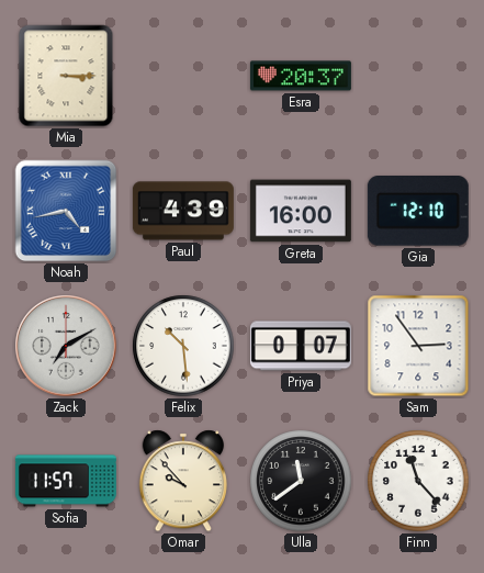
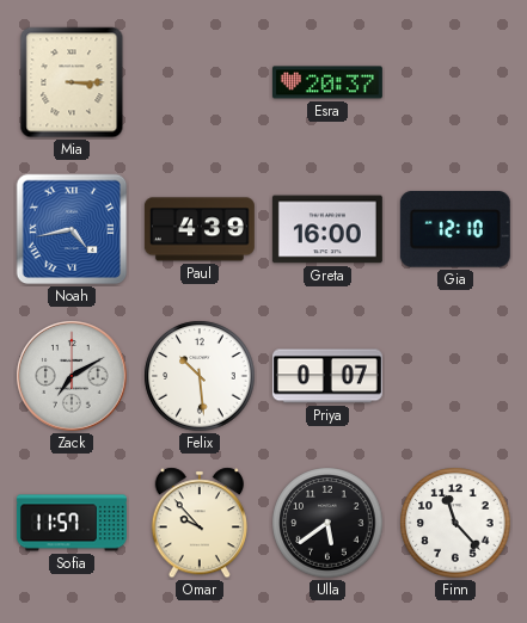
Sam: 2:54 -> none
Ulla: 11:39 -> 5:39
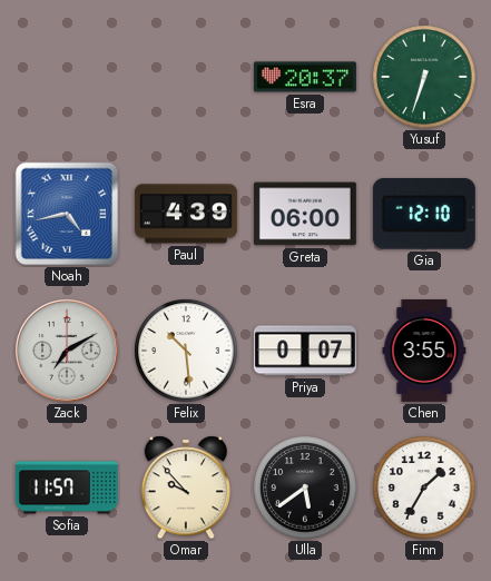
Mia: 3:15 -> none
Yusuf: none -> 6:33
Greta: 16:00 -> 06:00
Chen: none -> 3:55
Finn: 11:23 -> 1:35
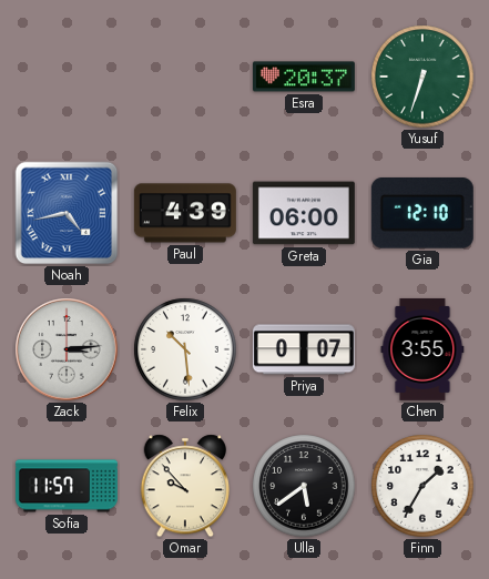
Zack: 7:10 -> 3:14
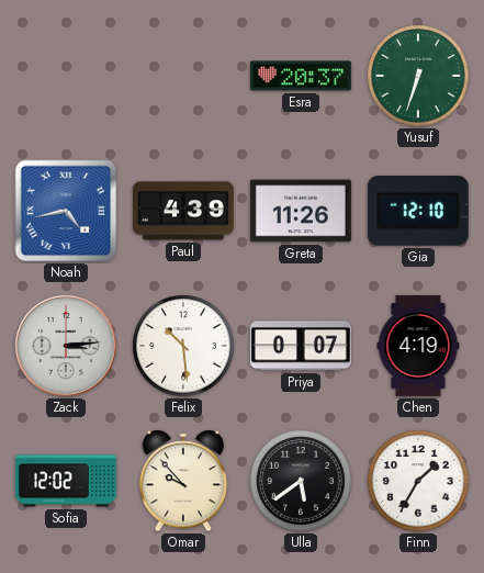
Greta: 06:00 -> 11:26
Chen: 3:55 -> 4:19
Sofia: 11:57 -> 12:02
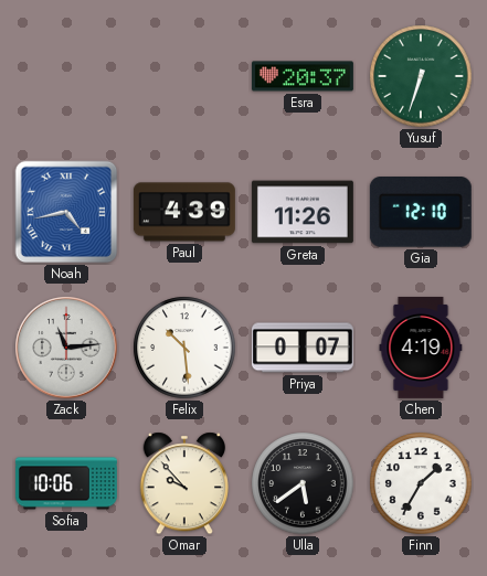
Zack: 3:14 -> 11:14
Sofia: 12:02 -> 10:06
